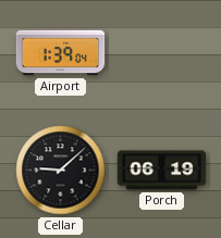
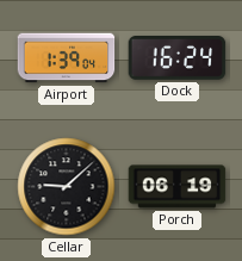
Dock: none -> 16:24
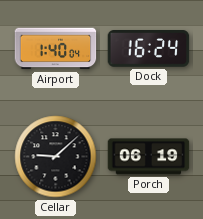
Airport: 1:39 -> 1:40
